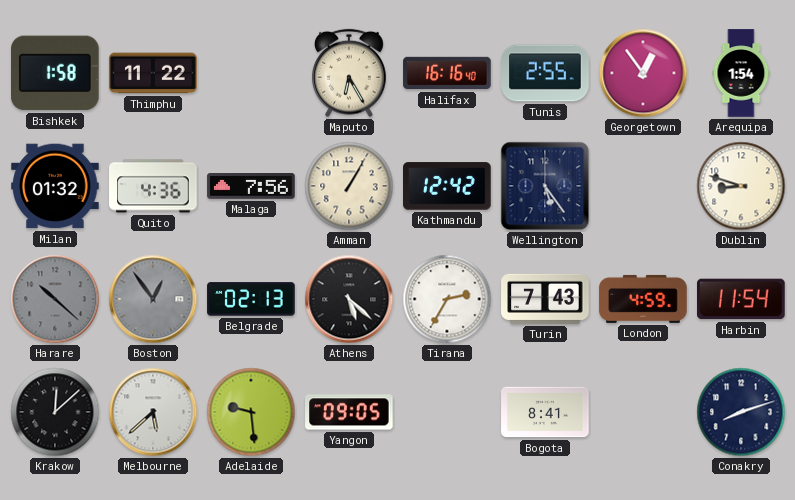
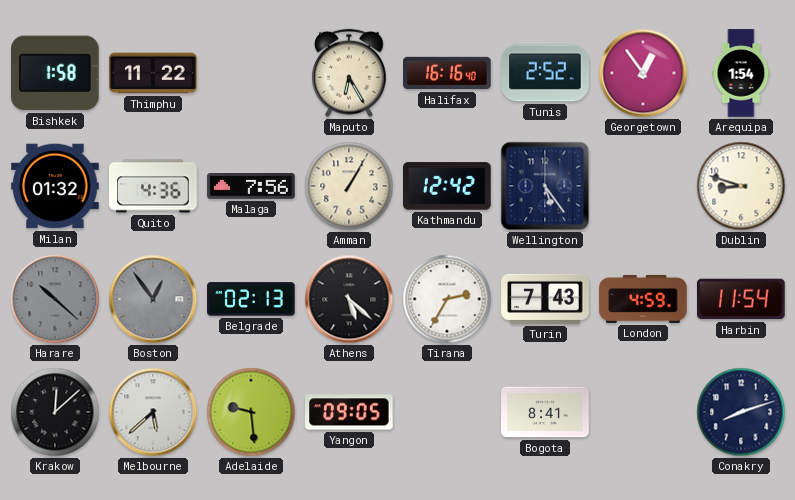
Tunis: 2:55 -> 2:52
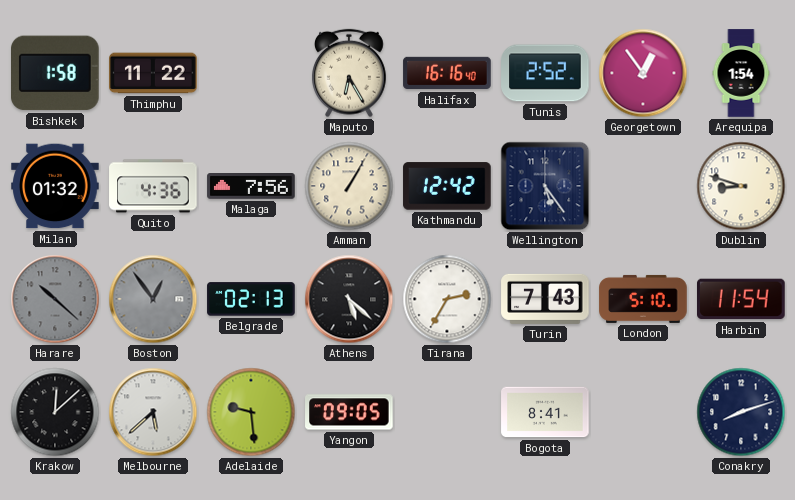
London: 4:59 -> 5:10
